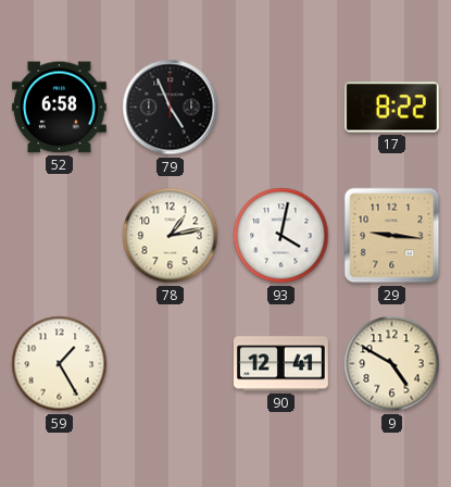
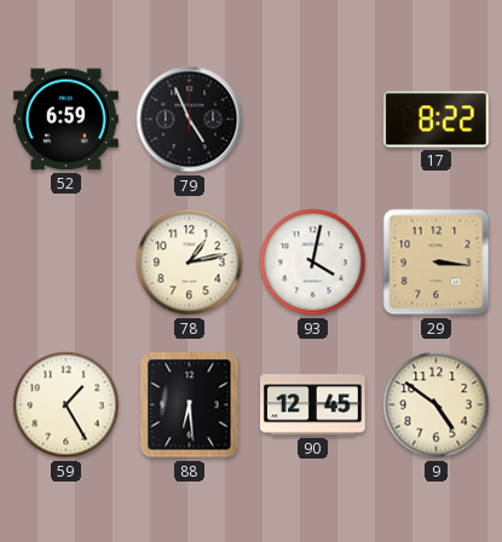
52: 6:58 -> 6:59
29: 9:16 -> 3:16
88: none -> 6:29
90: 12:41 -> 12:45
9: 4:50 -> 4:51
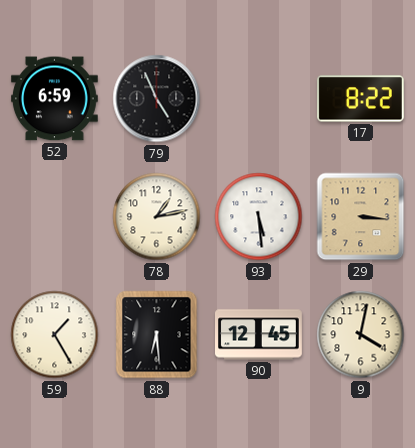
93: 4:02 -> 5:29
9: 4:51 -> 4:02
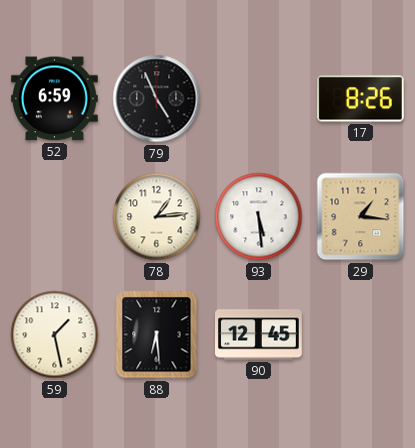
17: 8:22 -> 8:26
78: 1:13 -> 1:14
29: 3:16 -> 1:16
59: 1:25 -> 1:28
9: 4:02 -> none
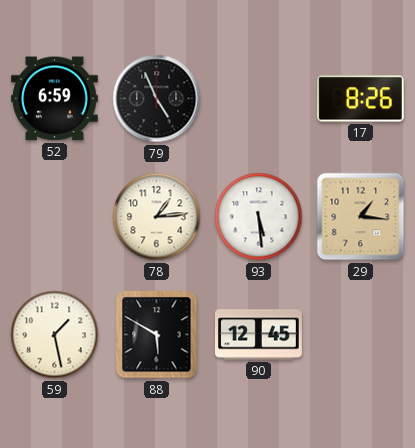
88: 6:29 -> 5:50
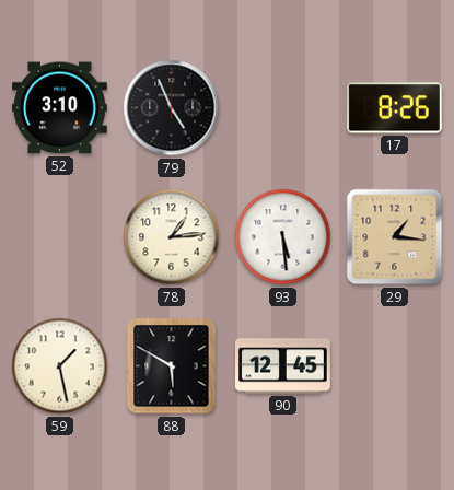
52: 6:59 -> 3:10
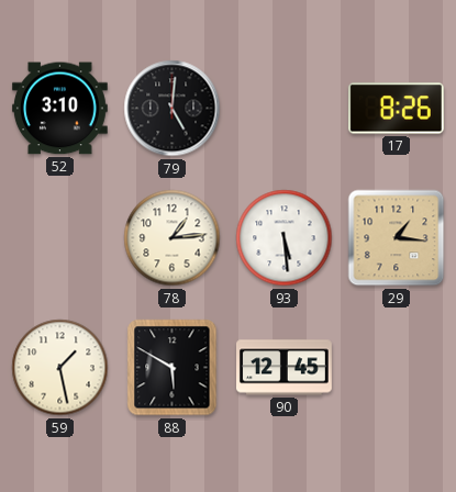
79: 4:56 -> 5:01
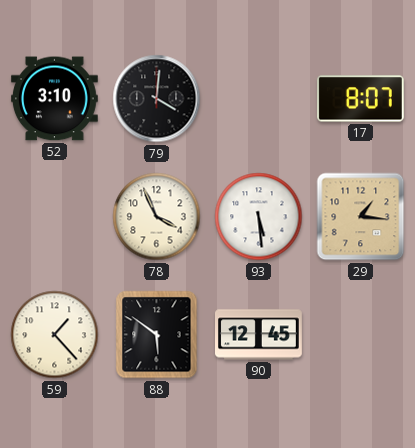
79: 5:01 -> 4:01
17: 8:26 -> 8:07
78: 1:14 -> 3:56
59: 1:28 -> 1:23
88: 5:50 -> 5:51
